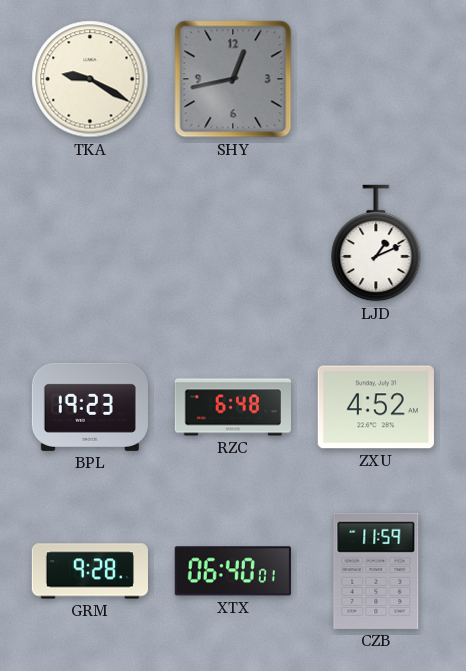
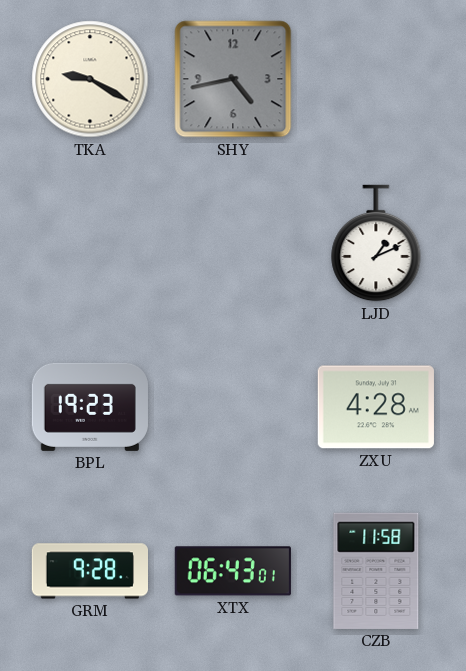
SHY: 12:43 -> 4:43
RZC: 6:48 -> none
ZXU: 4:52 -> 4:28
XTX: 06:40 -> 06:43
CZB: 11:59 -> 11:58
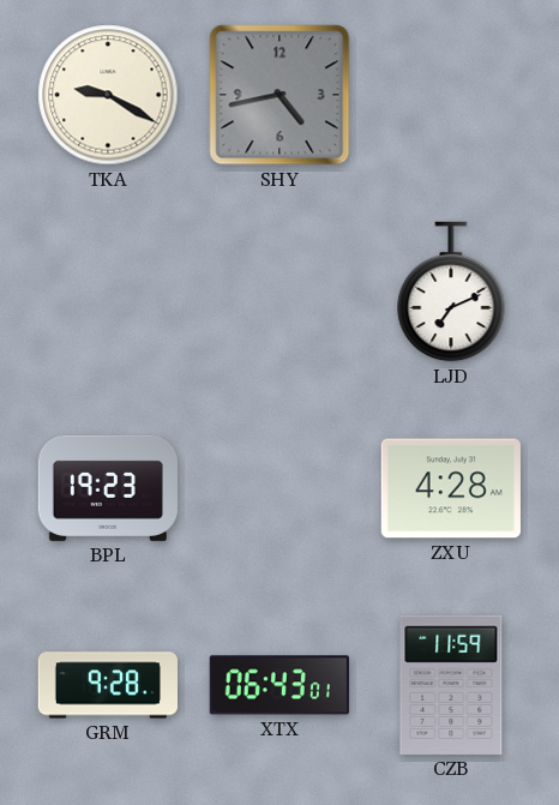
LJD: 1:11 -> 7:11
CZB: 11:58 -> 11:59
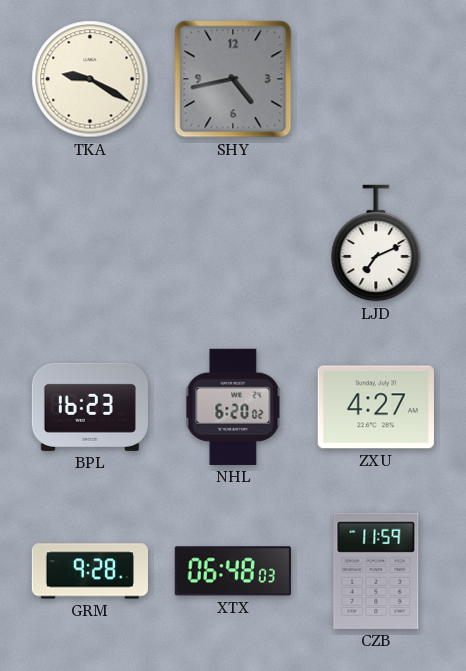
BPL: 19:23 -> 16:23
NHL: none -> 6:20
ZXU: 4:28 -> 4:27
XTX: 06:43 -> 06:48
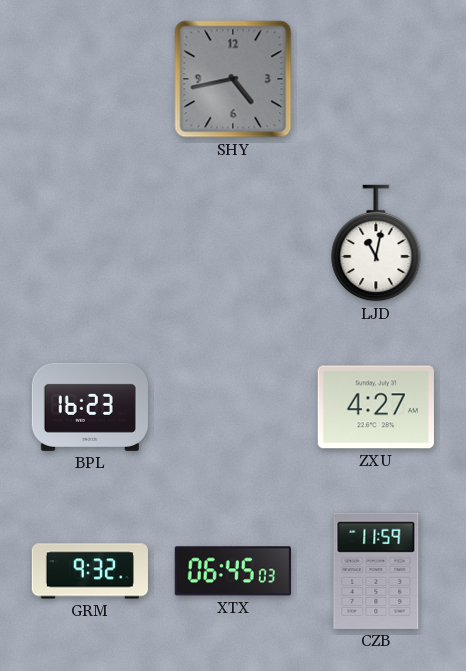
TKA: 9:20 -> none
LJD: 7:11 -> 11:02
NHL: 6:20 -> none
GRM: 9:28 -> 9:32
XTX: 06:48 -> 06:45
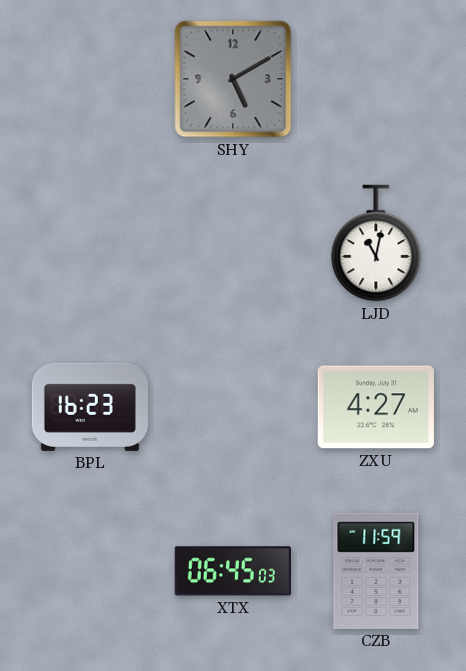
SHY: 4:43 -> 5:10
GRM: 9:32 -> none
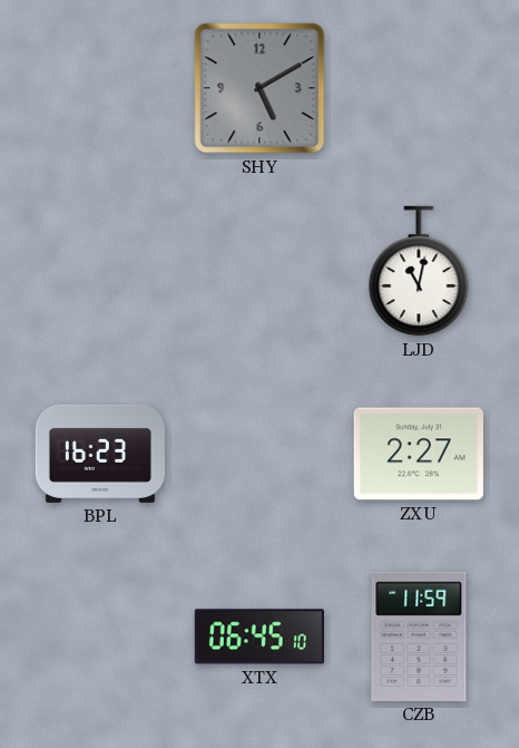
ZXU: 4:27 -> 2:27
XTX: 06:45:03 -> 06:45:10
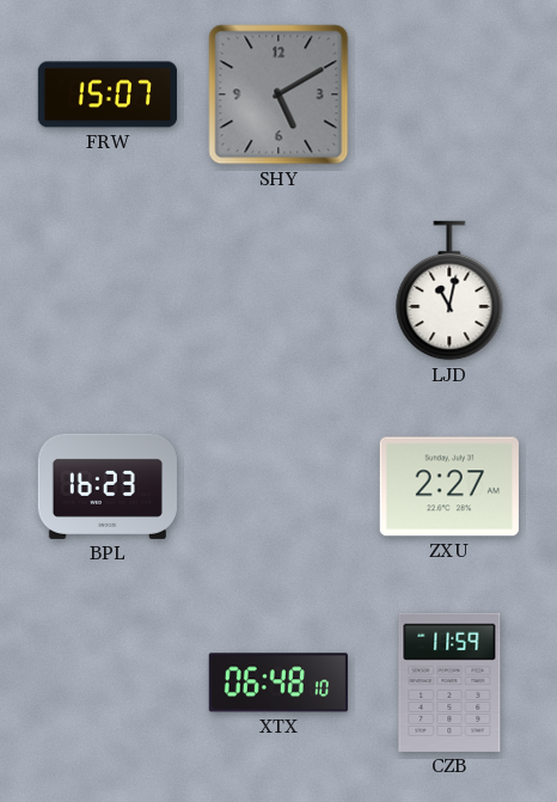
FRW: none -> 15:07
XTX: 06:45 -> 06:48
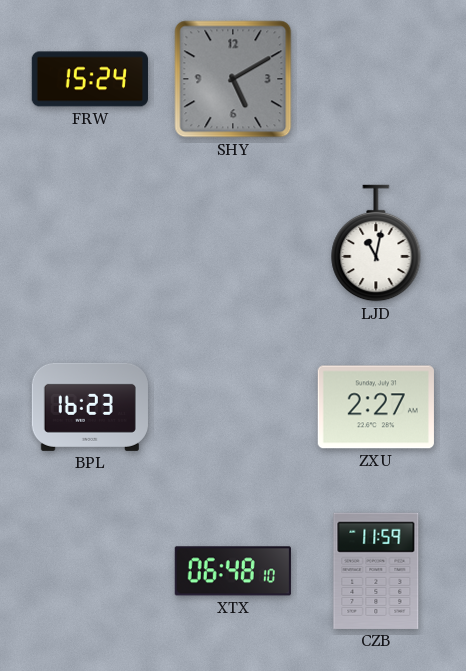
FRW: 15:07 -> 15:24
